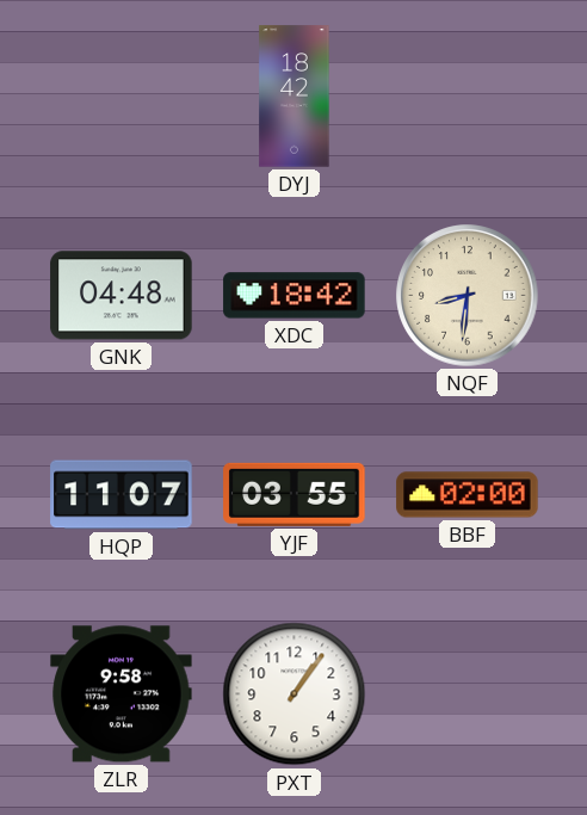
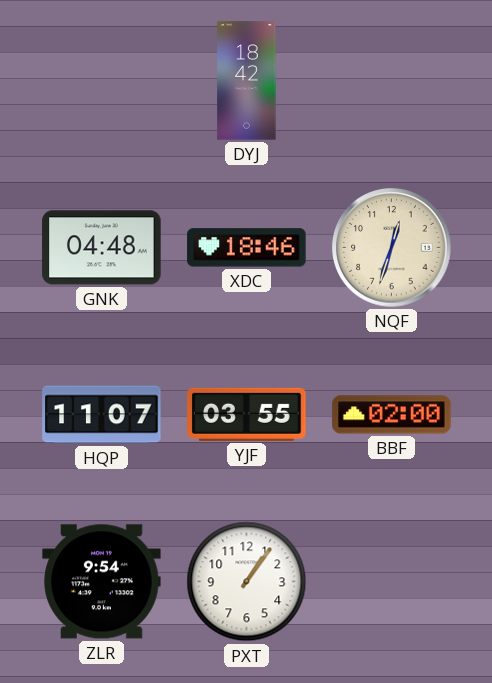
XDC: 18:42 -> 18:46
NQF: 8:31 -> 12:33
ZLR: 9:58 -> 9:54
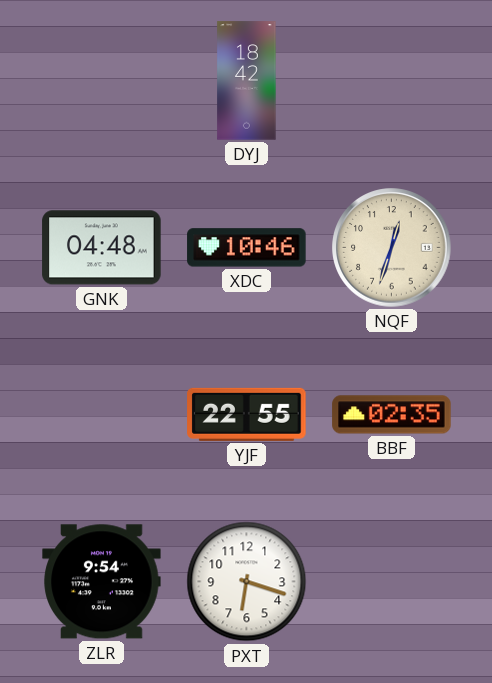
XDC: 18:46 -> 10:46
HQP: 11:07 -> none
YJF: 03:55 -> 22:55
BBF: 02:00 -> 02:35
PXT: 1:06 -> 6:18
